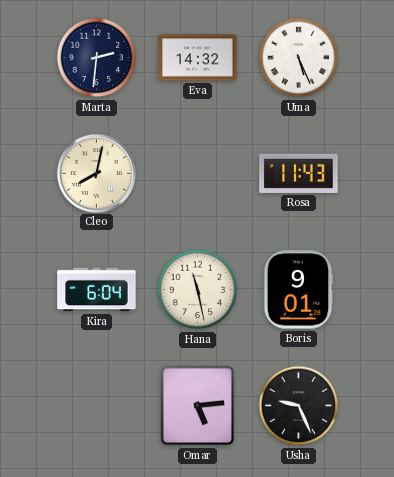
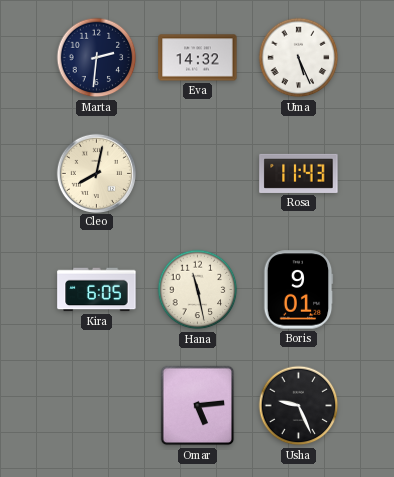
Kira: 6:04 -> 6:05
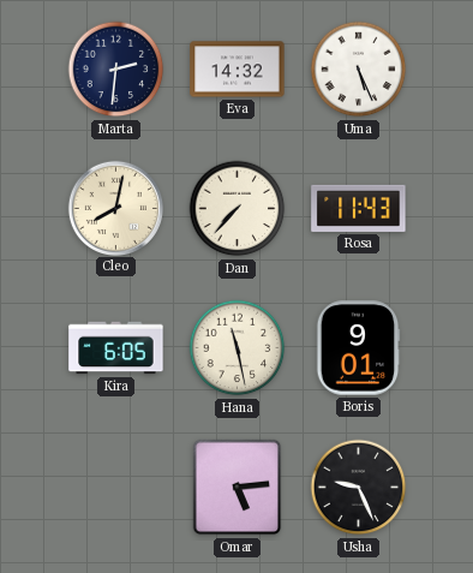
Dan: none -> 7:37
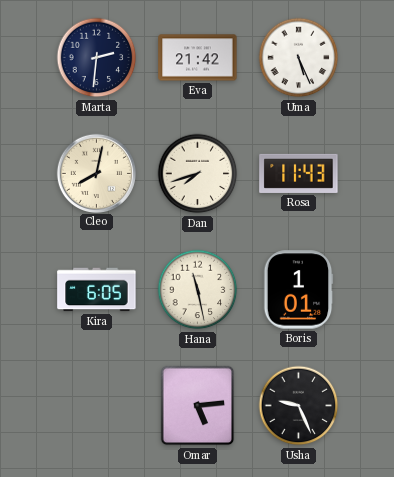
Eva: 14:32 -> 21:42
Dan: 7:37 -> 7:42
Boris: 9:01 -> 1:01
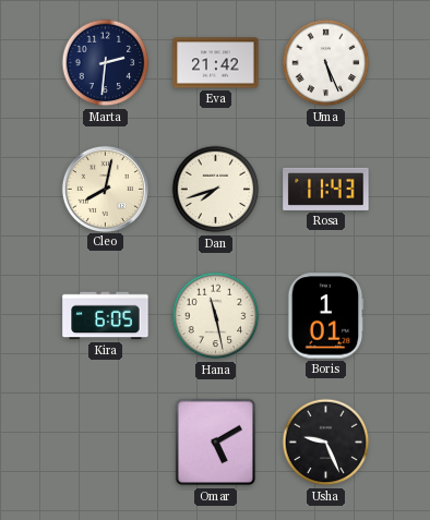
Omar: 5:14 -> 5:10
